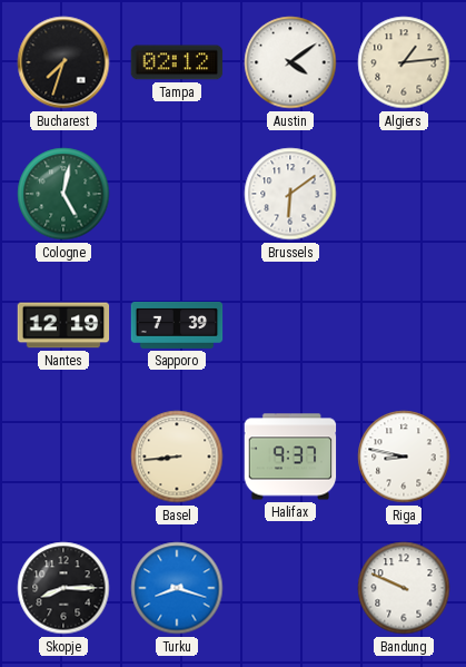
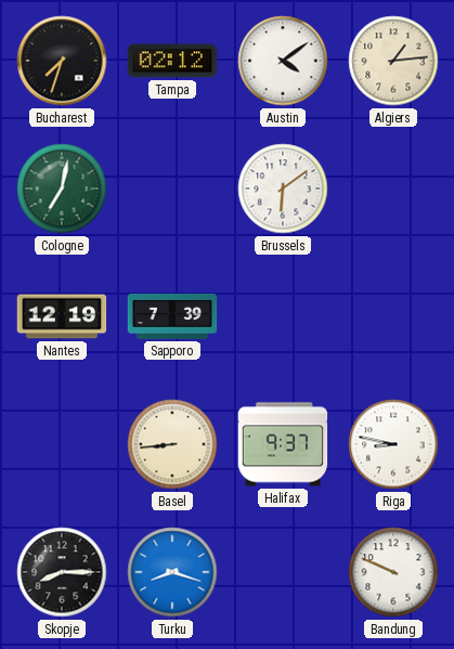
Cologne: 5:02 -> 7:02
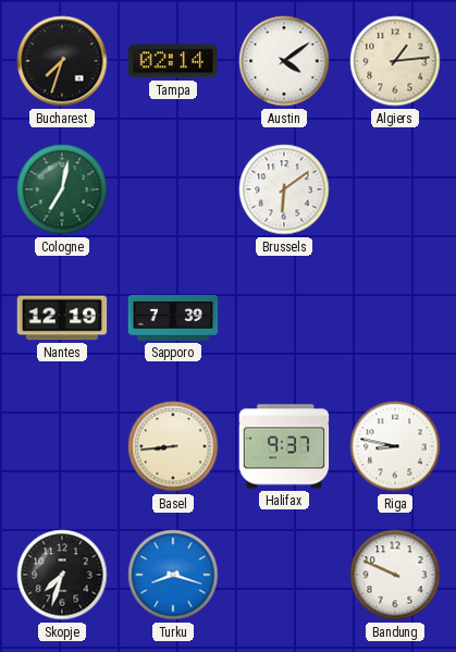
Tampa: 02:12 -> 02:14
Skopje: 8:15 -> 7:33
